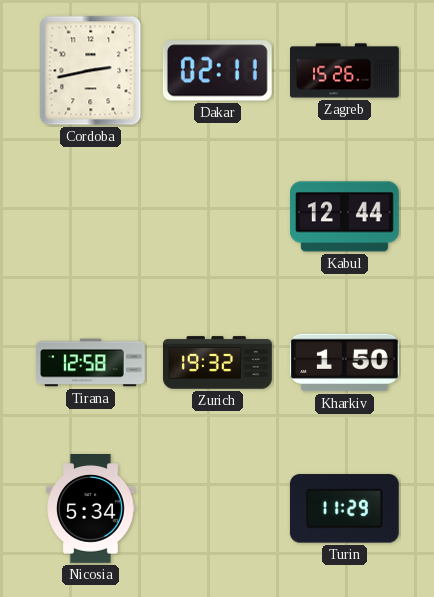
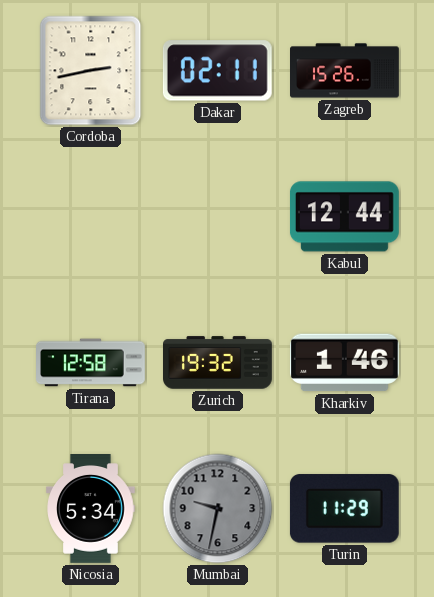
Kharkiv: 1:50 -> 1:46
Mumbai: none -> 9:32
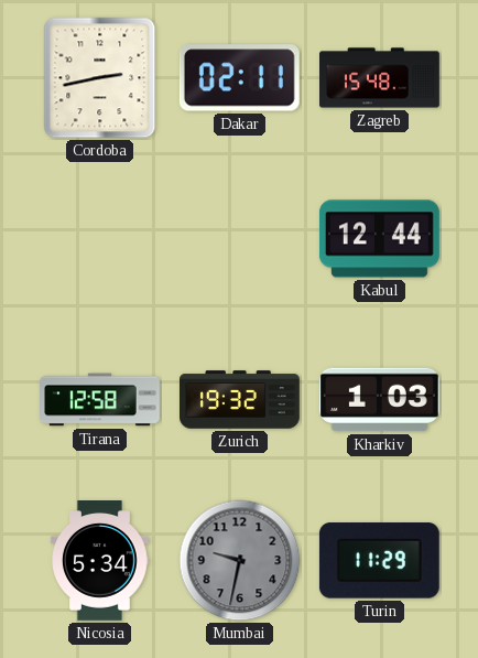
Zagreb: 15:26 -> 15:48
Kharkiv: 1:46 -> 1:03
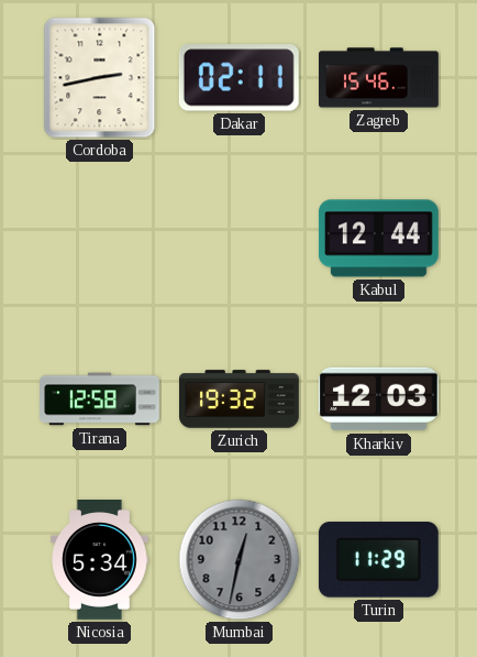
Zagreb: 15:48 -> 15:46
Kharkiv: 1:03 -> 12:03
Mumbai: 9:32 -> 12:32
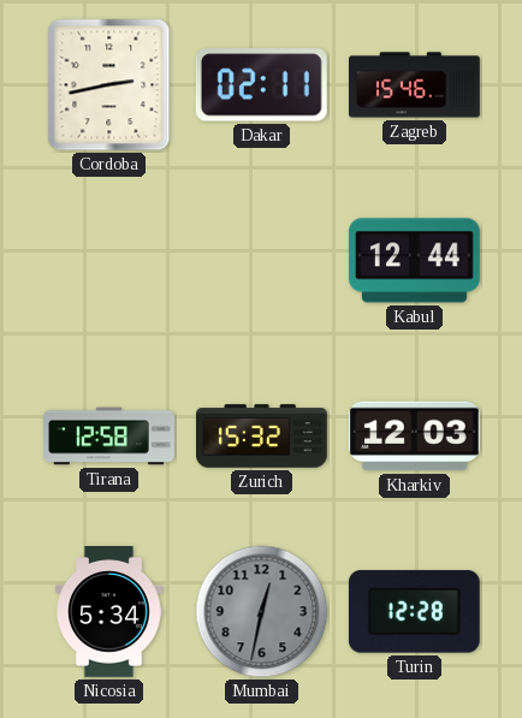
Zurich: 19:32 -> 15:32
Turin: 11:29 -> 12:28
